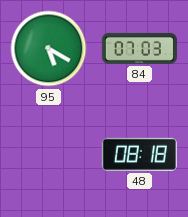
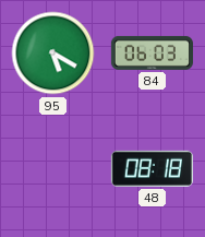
84: 07:03 -> 06:03
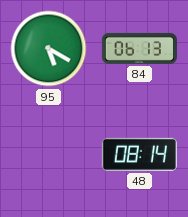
84: 06:03 -> 06:13
48: 08:18 -> 08:14
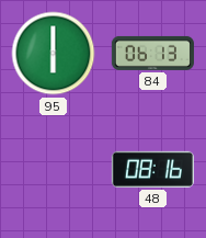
95: 5:20 -> 6:00
48: 08:14 -> 08:16
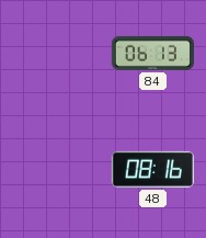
95: 6:00 -> none
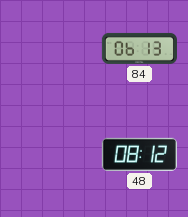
48: 08:16 -> 08:12
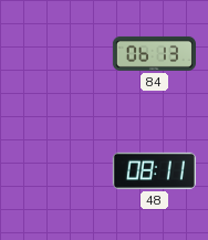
48: 08:12 -> 08:11
